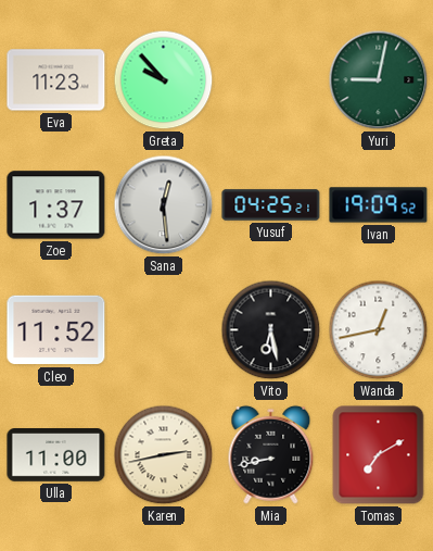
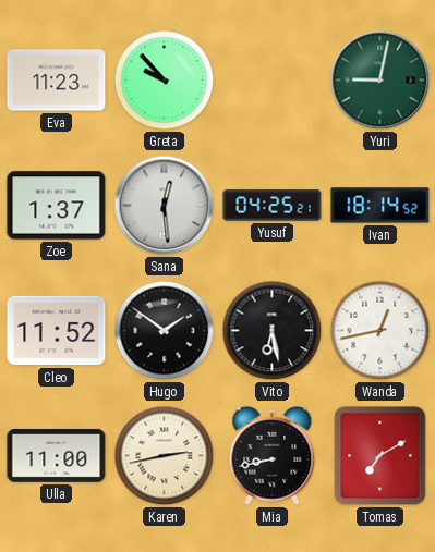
Ivan: 19:09 -> 18:14
Hugo: none -> 1:51
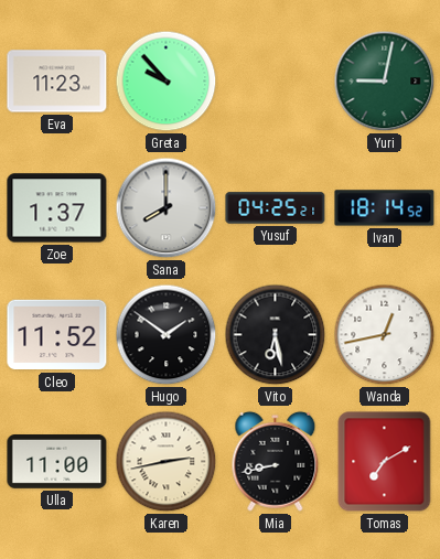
Sana: 12:29 -> 8:00
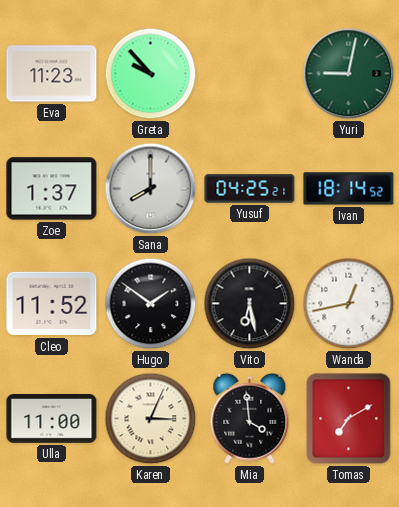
Karen: 2:43 -> 3:04
Mia: 8:43 -> 3:59
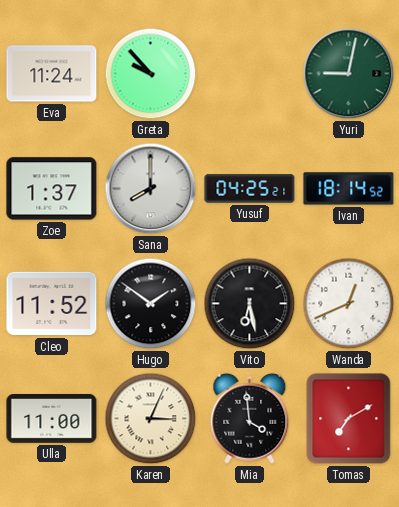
Eva: 11:23 -> 11:24
Wanda: 12:43 -> 12:41
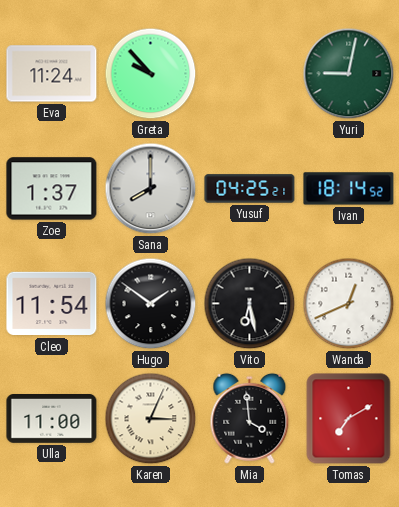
Cleo: 11:52 -> 11:54
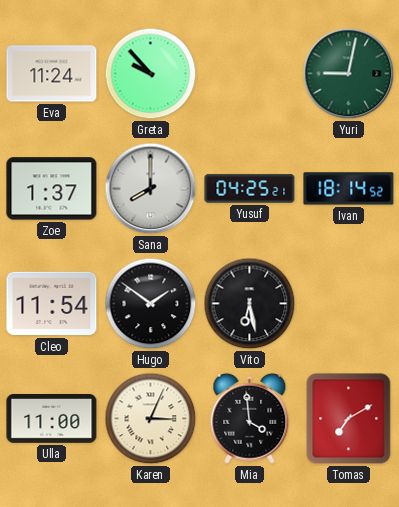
Wanda: 12:41 -> none
